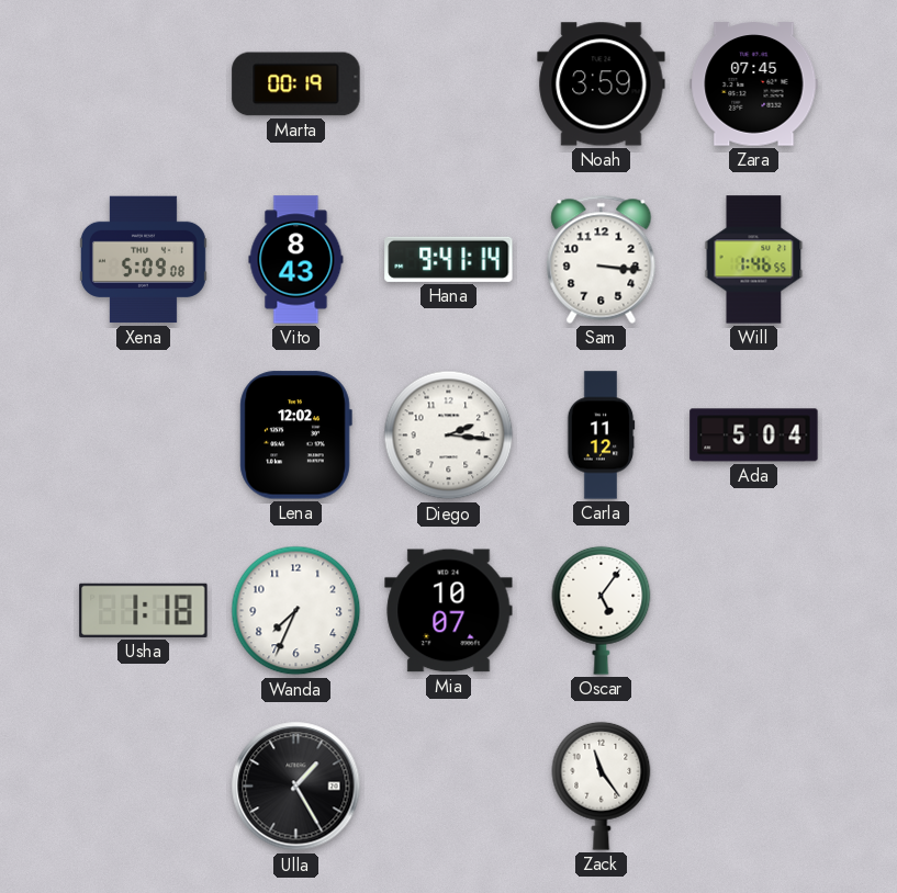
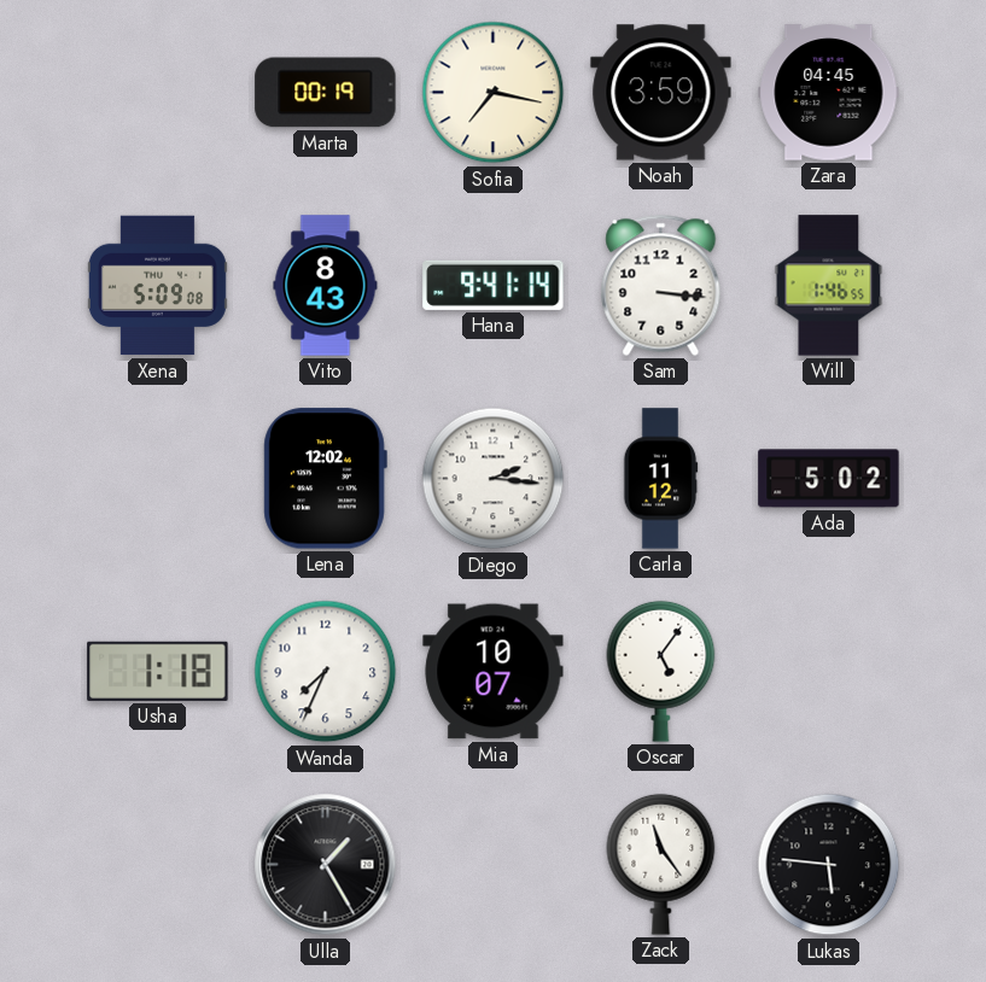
Sofia: none -> 7:17
Zara: 07:45 -> 04:45
Ada: 5:04 -> 5:02
Lukas: none -> 5:46
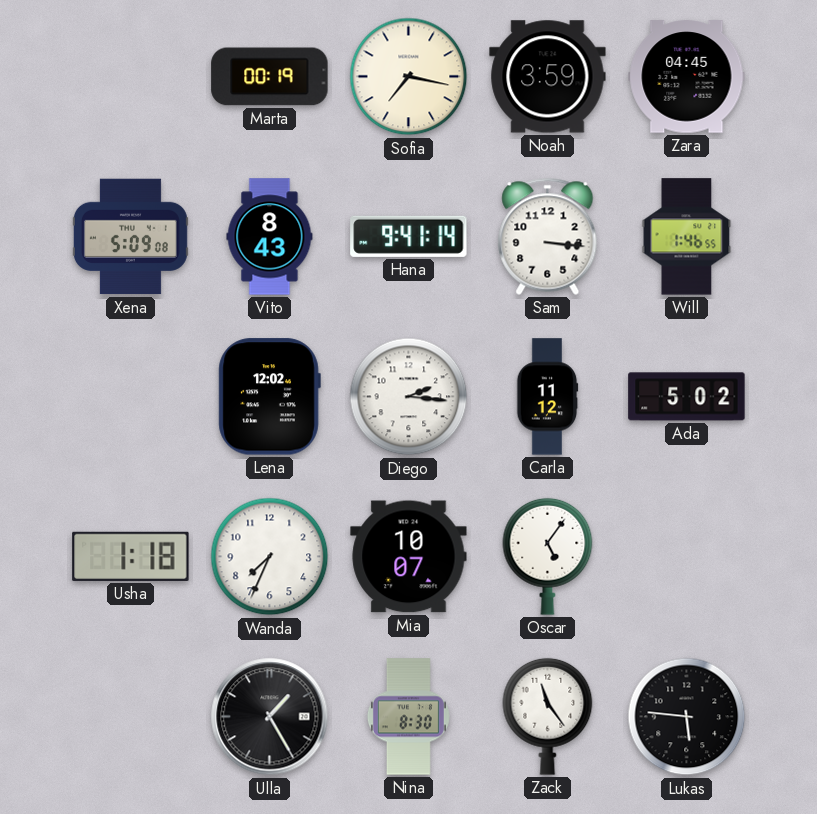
Nina: none -> 8:30
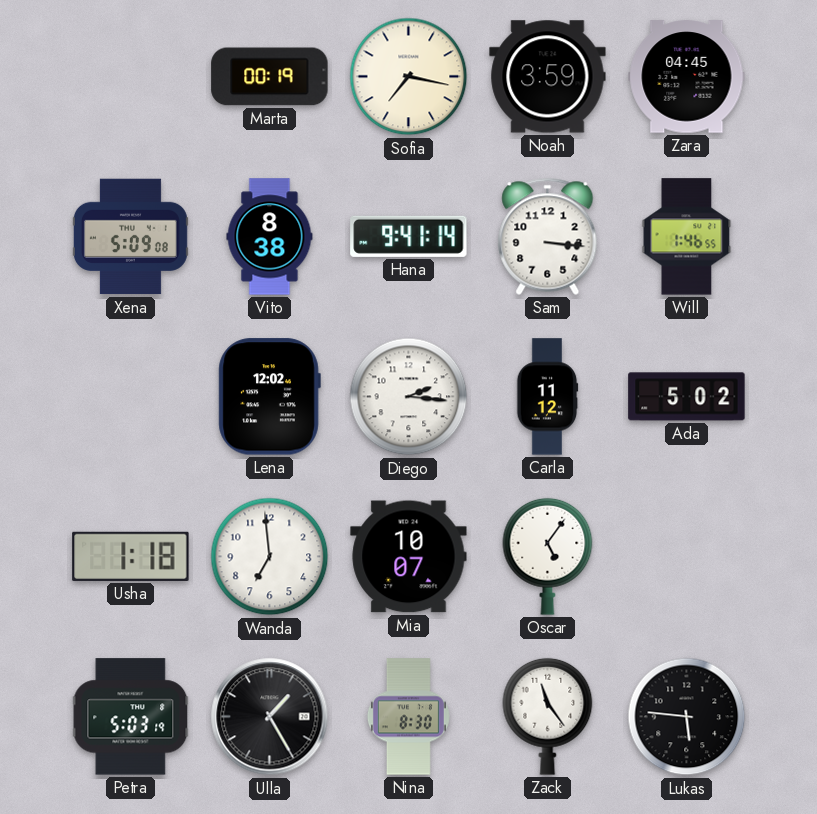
Vito: 8:43 -> 8:38
Wanda: 7:34 -> 6:59
Petra: none -> 5:03
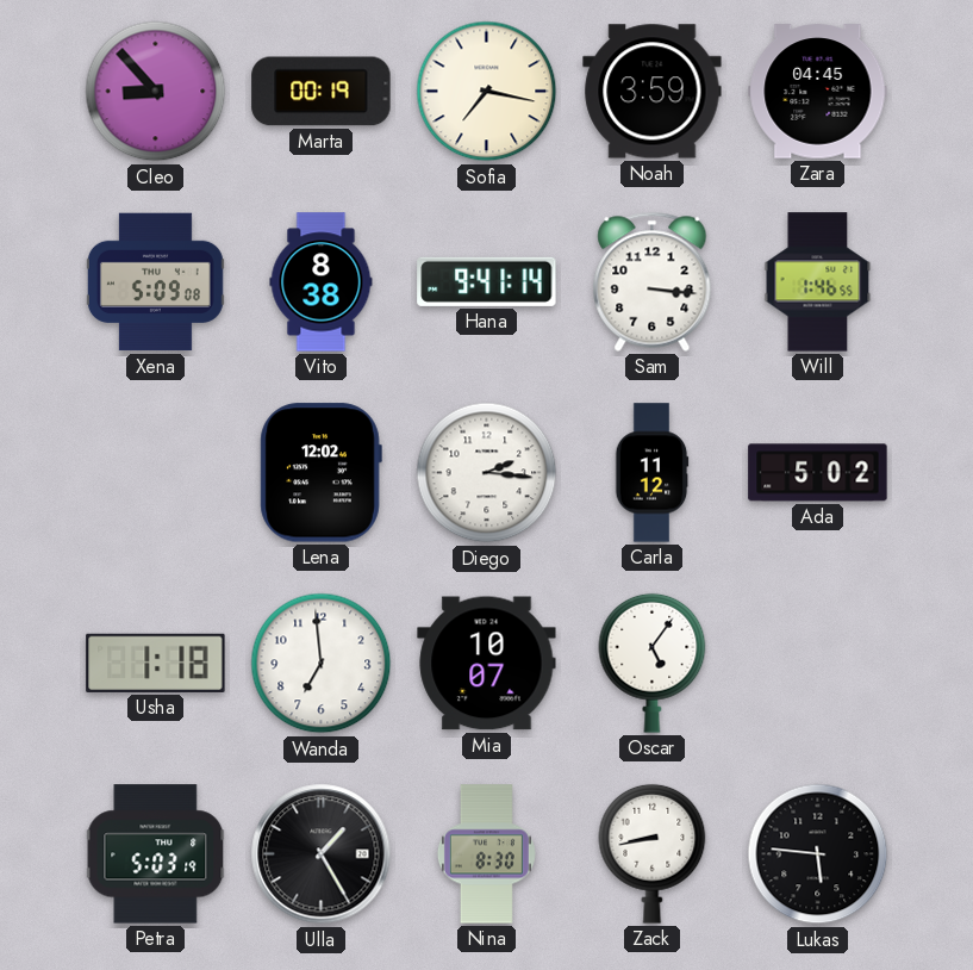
Cleo: none -> 8:53
Zack: 11:24 -> 8:43
